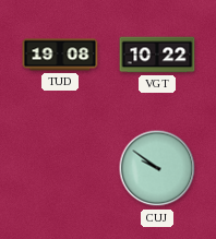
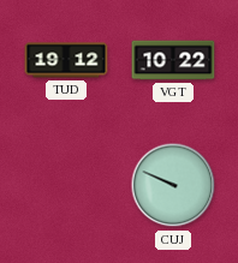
TUD: 19:08 -> 19:12
CUJ: 9:51 -> 9:49
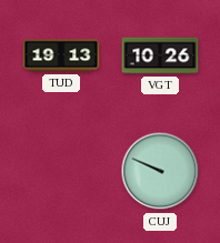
TUD: 19:12 -> 19:13
VGT: 10:22 -> 10:26
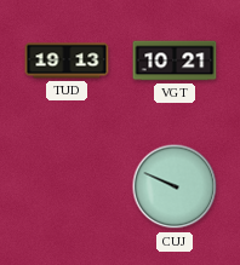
VGT: 10:26 -> 10:21
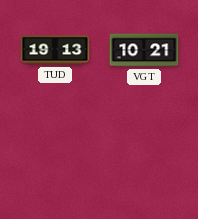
CUJ: 9:49 -> none
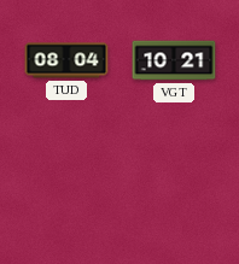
TUD: 19:13 -> 08:04
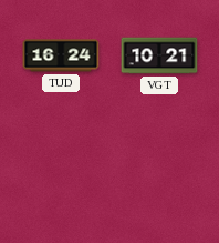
TUD: 08:04 -> 16:24
